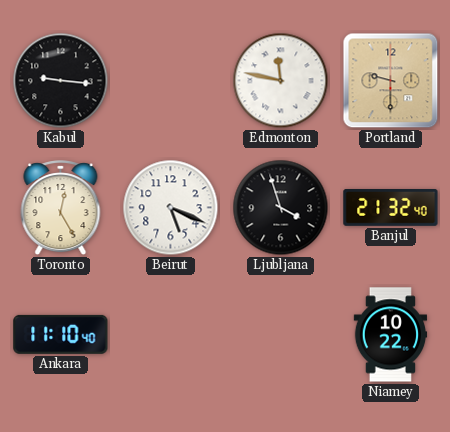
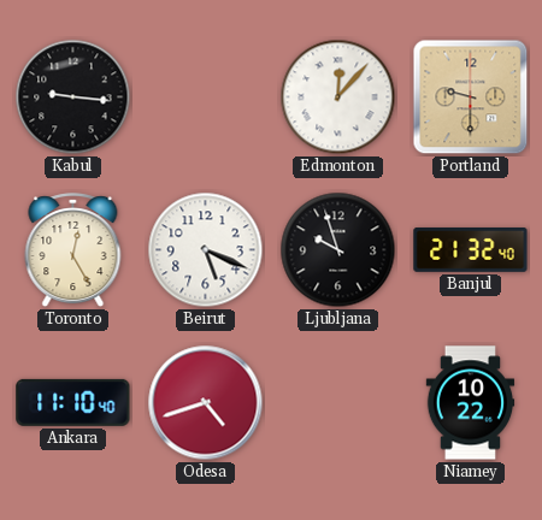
Edmonton: 11:47 -> 12:07
Ljubljana: 3:57 -> 9:57
Odesa: none -> 4:42
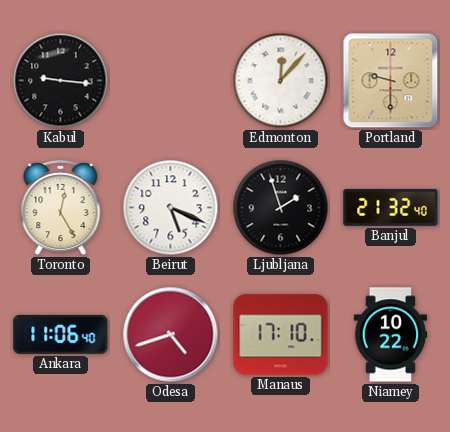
Ljubljana: 9:57 -> 1:57
Ankara: 11:10 -> 11:06
Manaus: none -> 17:10
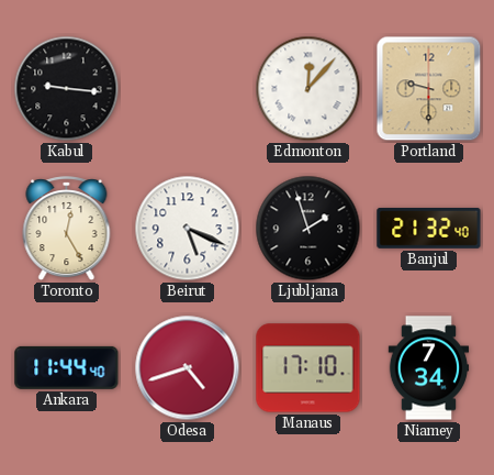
Ankara: 11:06 -> 11:44
Niamey: 10:22 -> 7:34
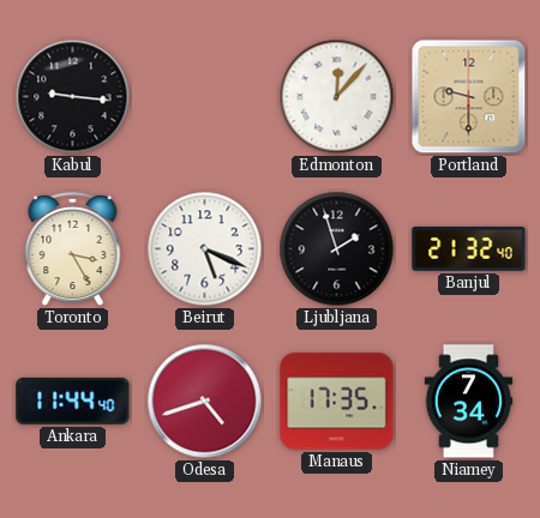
Toronto: 12:25 -> 3:25
Manaus: 17:10 -> 17:35
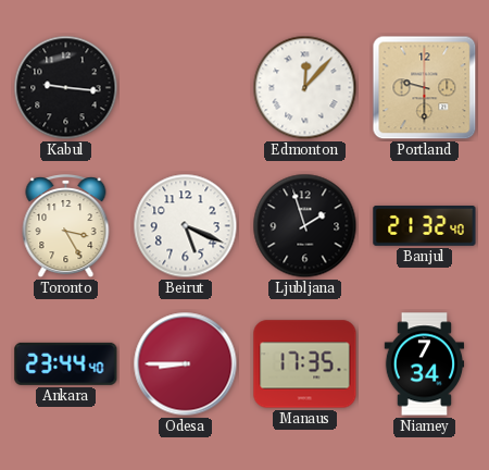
Ankara: 11:44 -> 23:44
Odesa: 4:42 -> 8:45
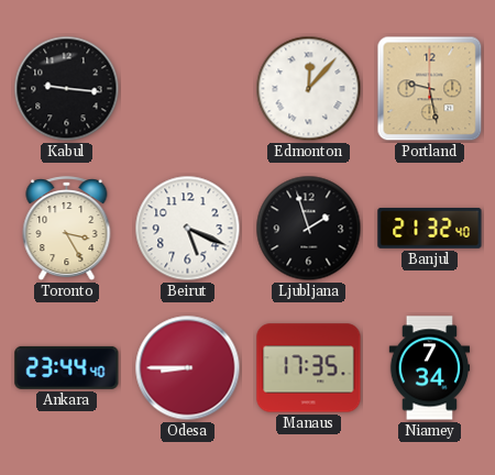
Portland: 9:30 -> 9:28
